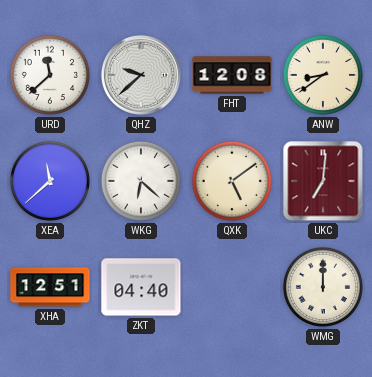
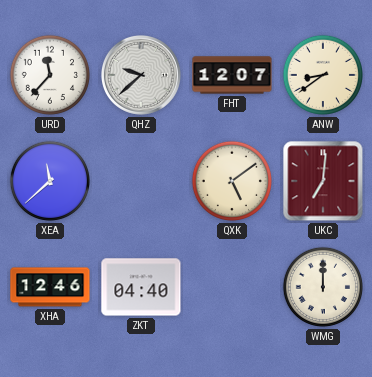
URD: 11:38 -> 11:37
FHT: 12:08 -> 12:07
WKG: 6:22 -> none
XHA: 12:51 -> 12:46
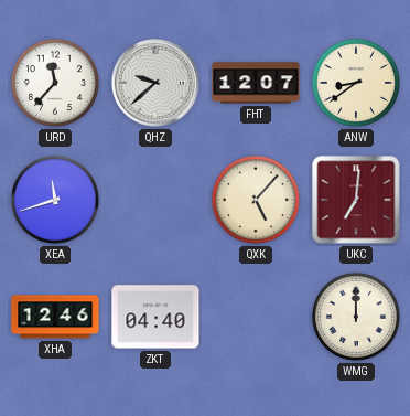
XEA: 11:38 -> 11:42
QXK: 5:09 -> 5:07
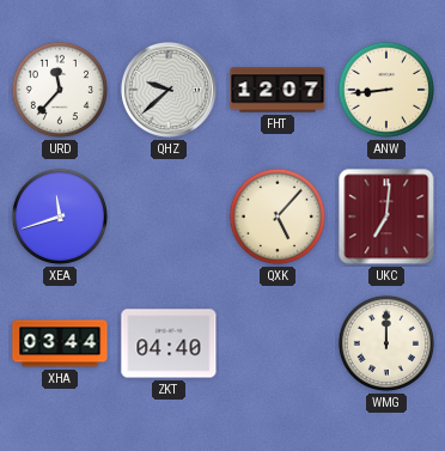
ANW: 8:39 -> 8:44
XHA: 12:46 -> 03:44
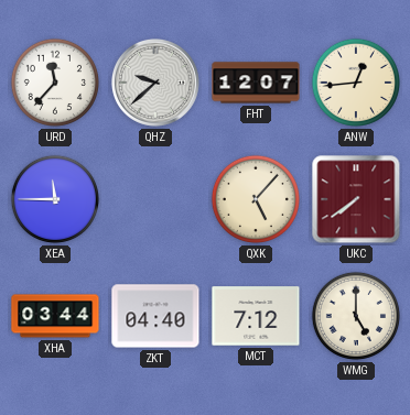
ANW: 8:44 -> 12:44
XEA: 11:42 -> 11:45
UKC: 7:01 -> 7:39
MCT: none -> 7:12
WMG: 12:00 -> 5:00
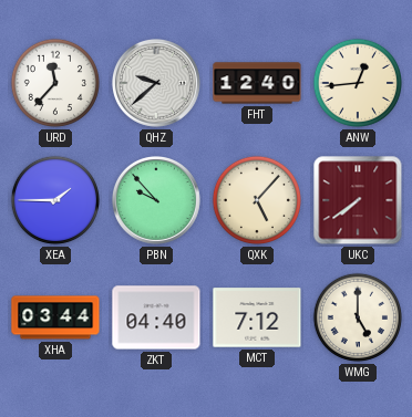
FHT: 12:07 -> 12:40
XEA: 11:45 -> 1:45
PBN: none -> 9:53
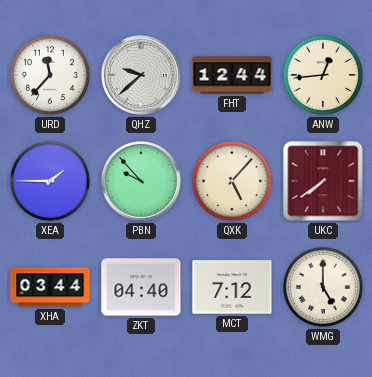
FHT: 12:40 -> 12:44
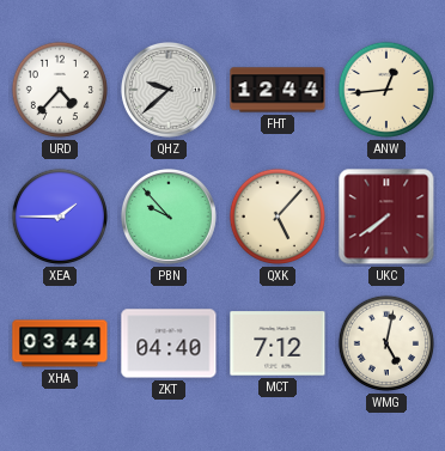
URD: 11:37 -> 4:37
WMG: 5:00 -> 5:02
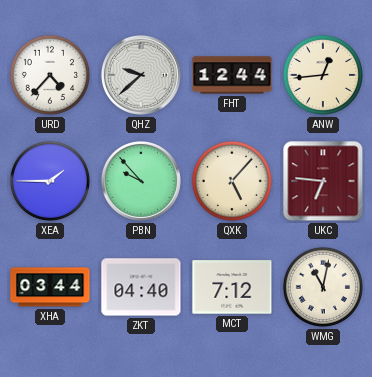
UKC: 7:39 -> 6:46
WMG: 5:02 -> 11:02
